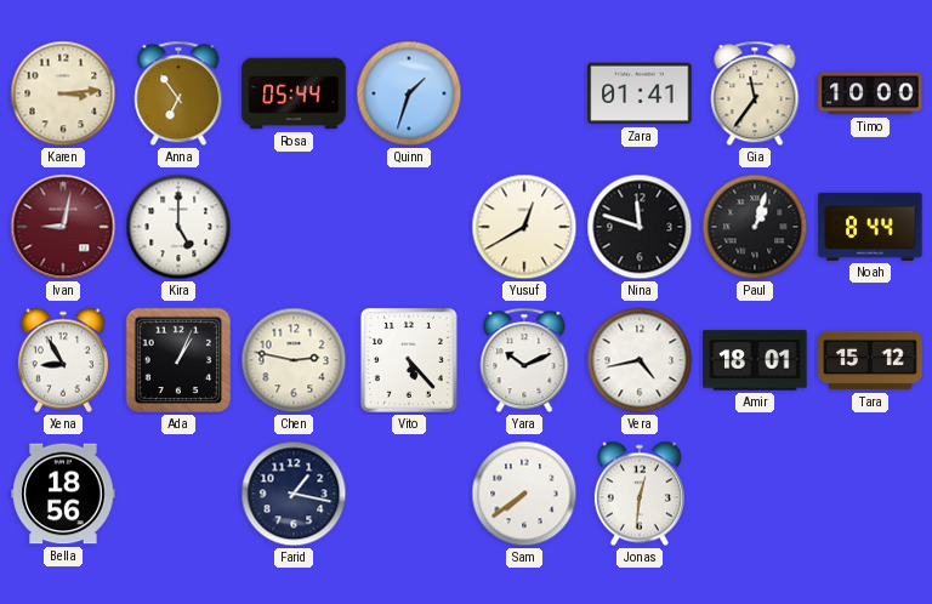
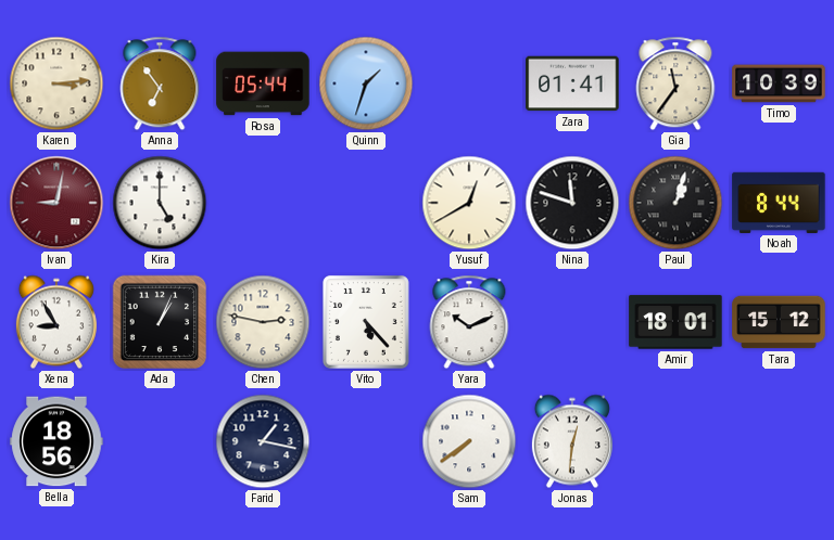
Timo: 10:00 -> 10:39
Vera: 4:43 -> none
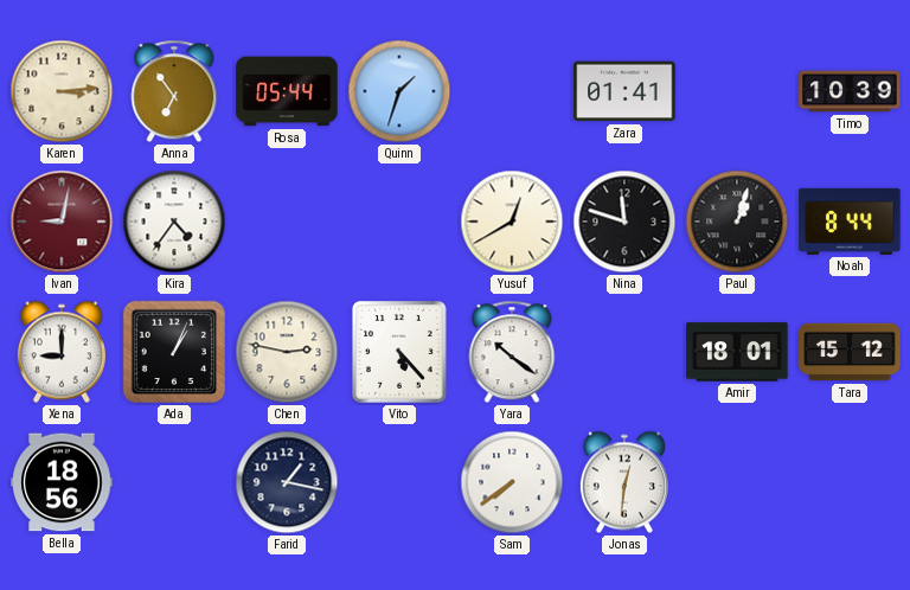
Gia: 11:36 -> none
Kira: 5:00 -> 4:36
Xena: 8:55 -> 9:00
Yara: 10:11 -> 10:21
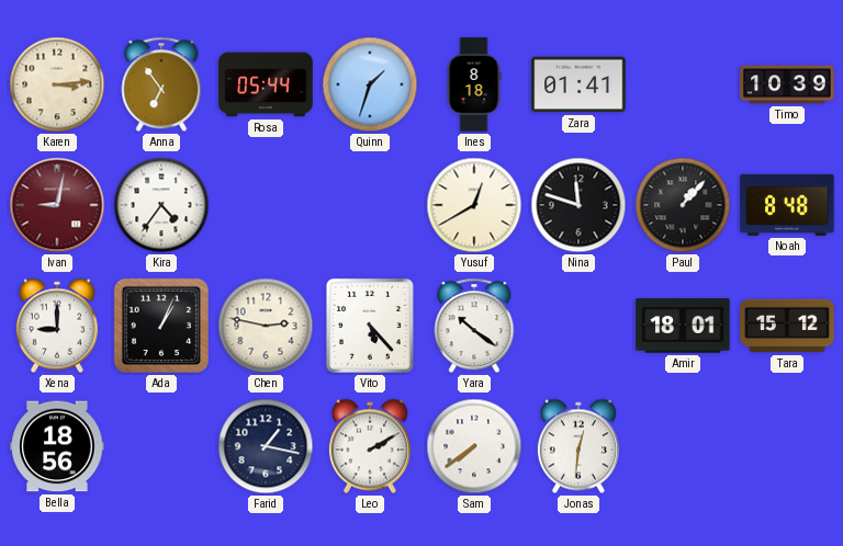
Ines: none -> 8:18
Paul: 1:03 -> 1:07
Noah: 8:44 -> 8:48
Leo: none -> 2:10
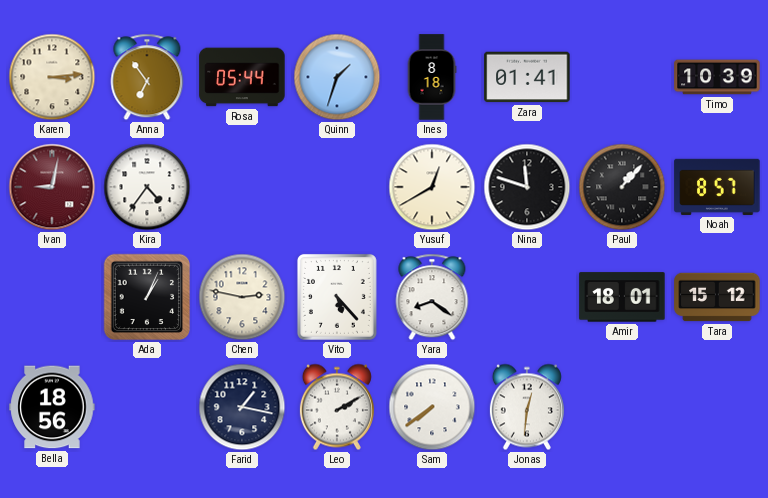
Noah: 8:48 -> 8:57
Xena: 9:00 -> none
Yara: 10:21 -> 8:21
